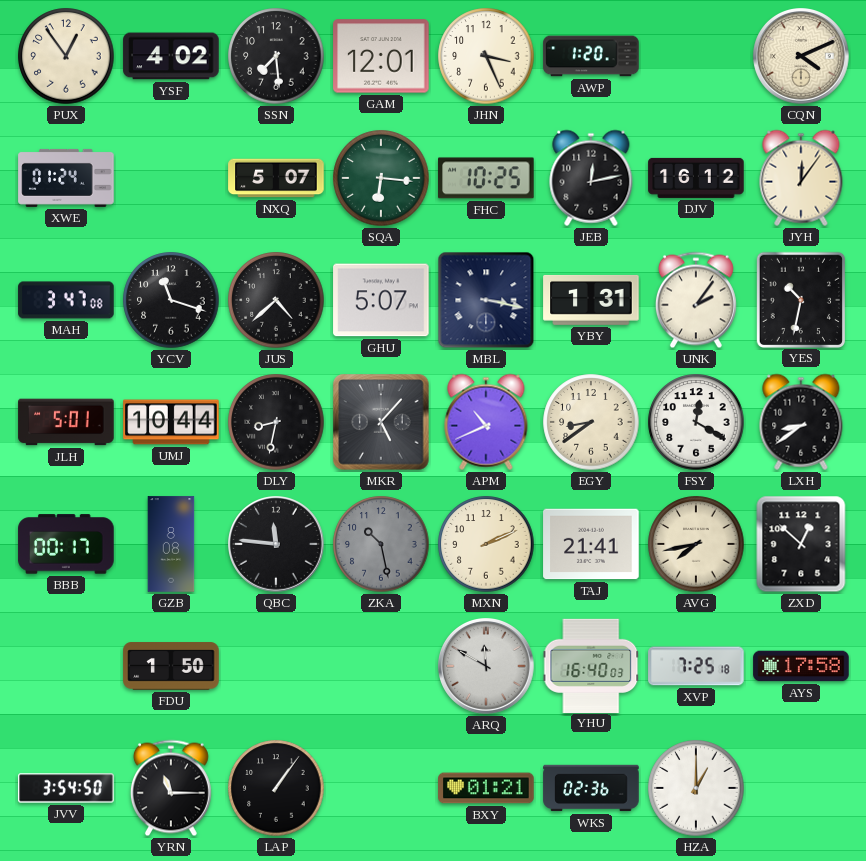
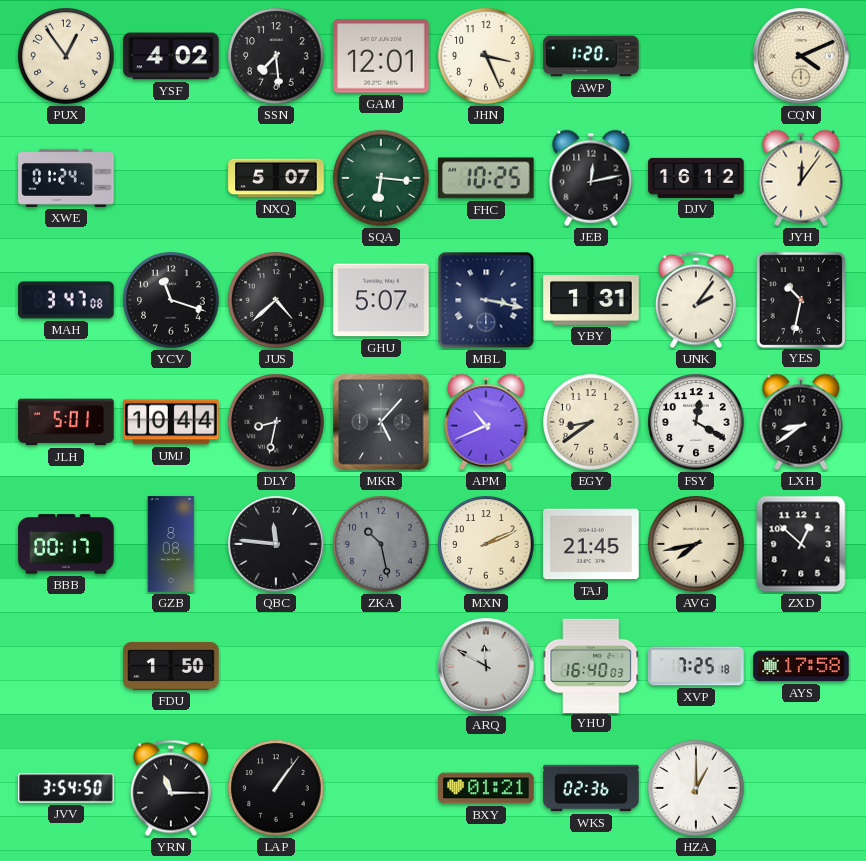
TAJ: 21:41 -> 21:45
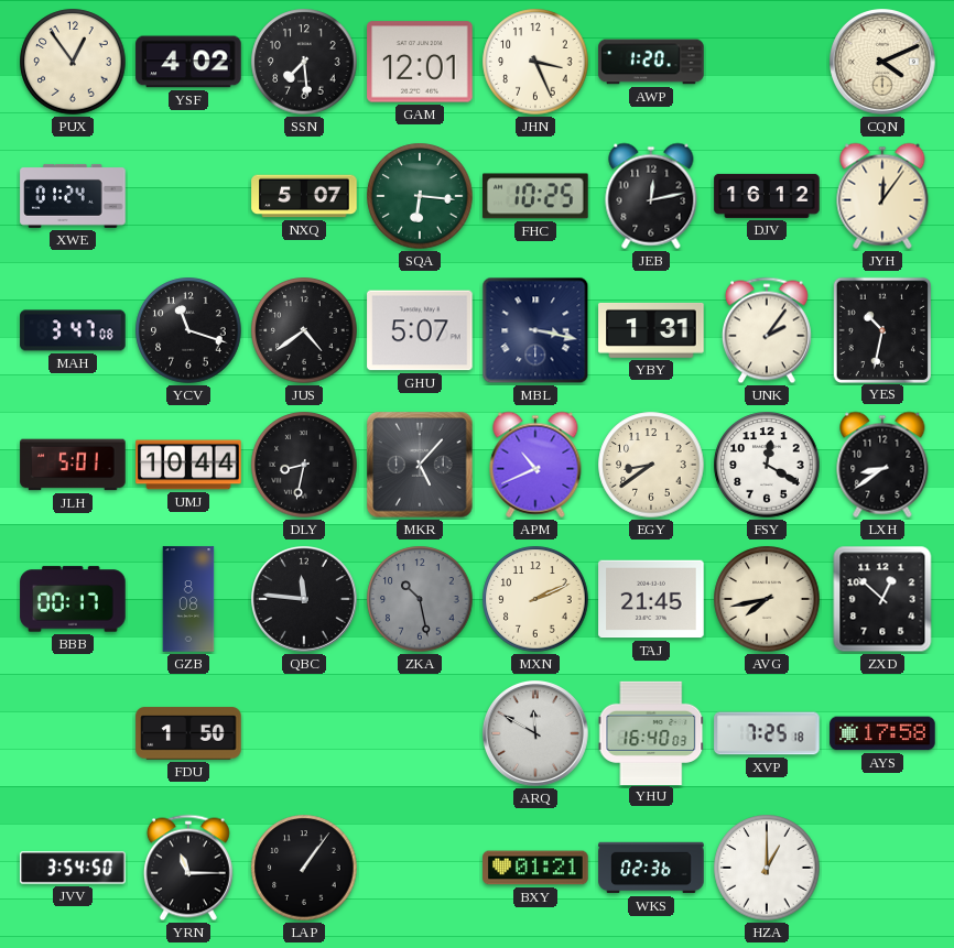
JUS: 4:38 -> 4:39
